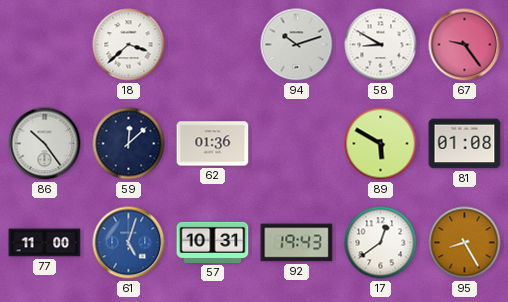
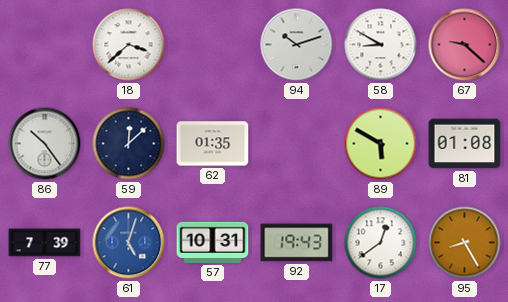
67: 9:24 -> 9:22
62: 01:36 -> 01:35
77: 11:00 -> 7:39
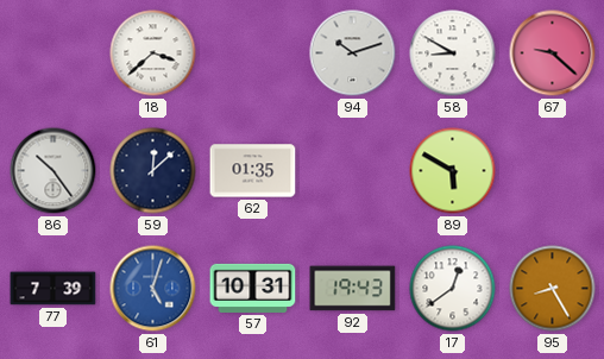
81: 01:08 -> none
